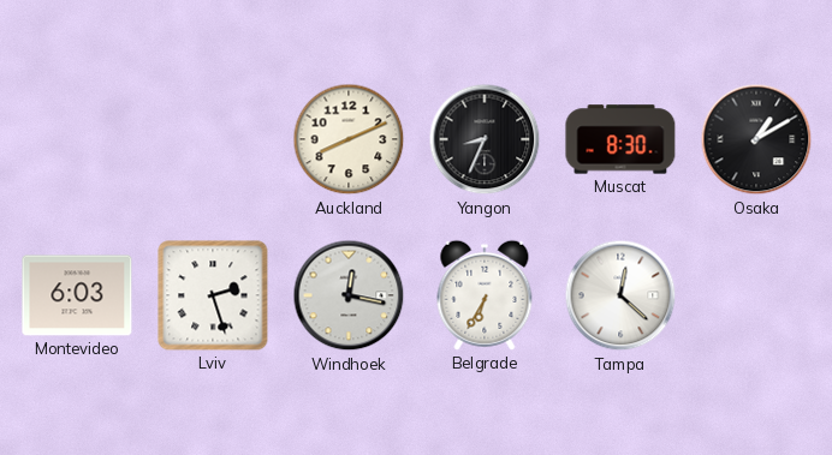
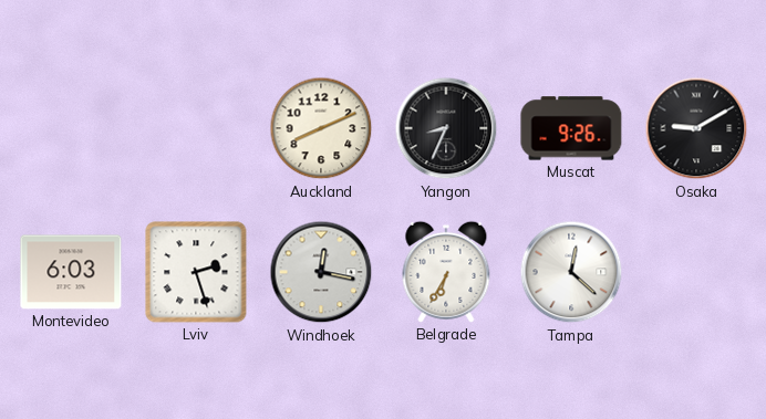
Muscat: 8:30 -> 9:26
Osaka: 1:10 -> 9:10
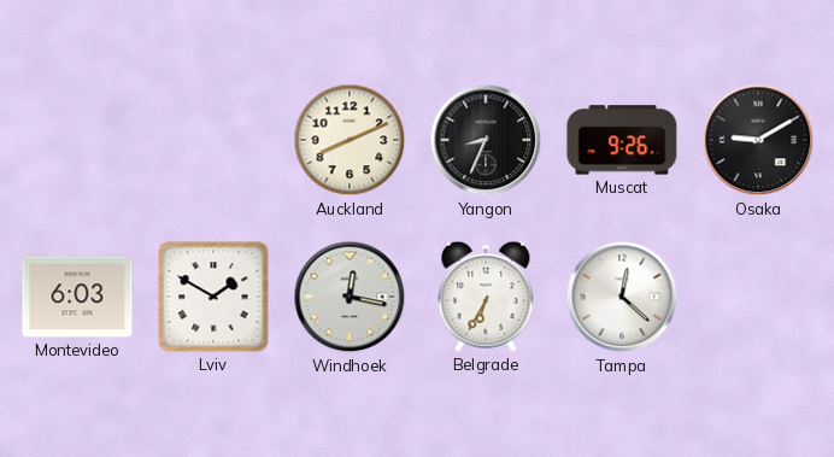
Lviv: 2:27 -> 1:50
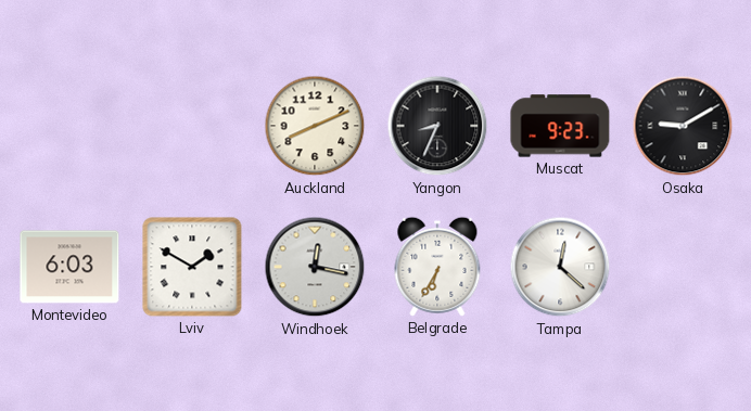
Muscat: 9:26 -> 9:23
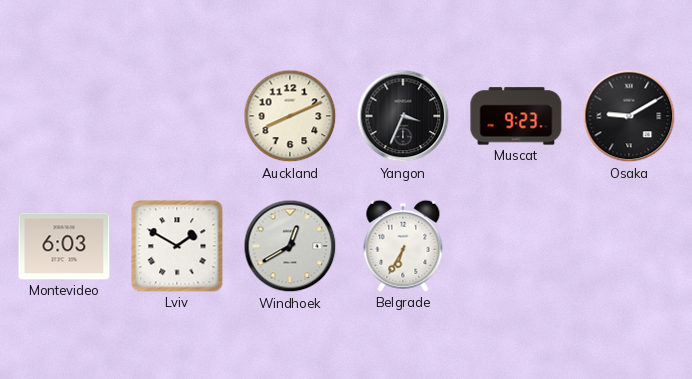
Yangon: 8:34 -> 3:34
Windhoek: 12:17 -> 12:40
Tampa: 12:22 -> none
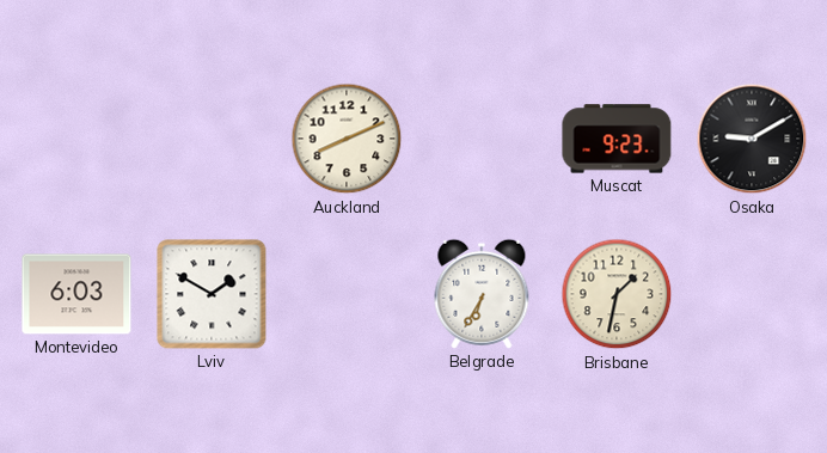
Yangon: 3:34 -> none
Windhoek: 12:40 -> none
Brisbane: none -> 1:32
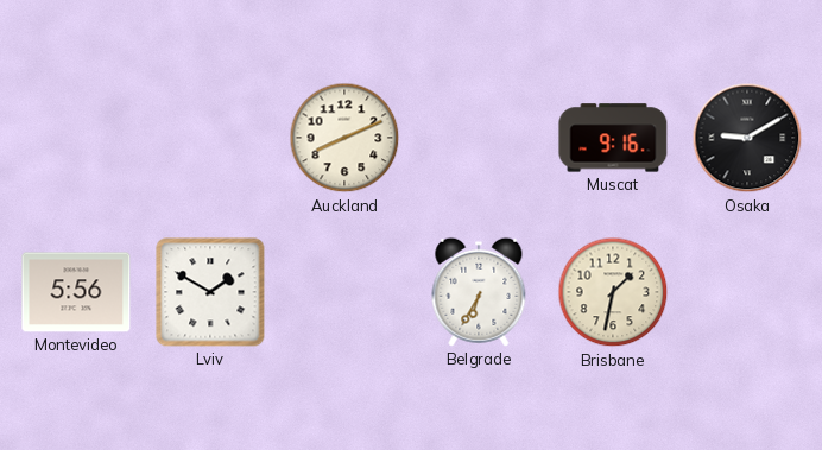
Muscat: 9:23 -> 9:16
Montevideo: 6:03 -> 5:56
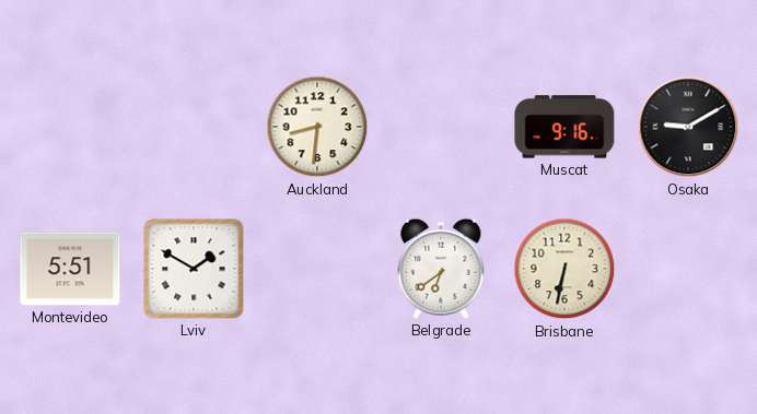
Auckland: 8:11 -> 8:31
Montevideo: 5:56 -> 5:51
Belgrade: 6:35 -> 6:39
Brisbane: 1:32 -> 6:32
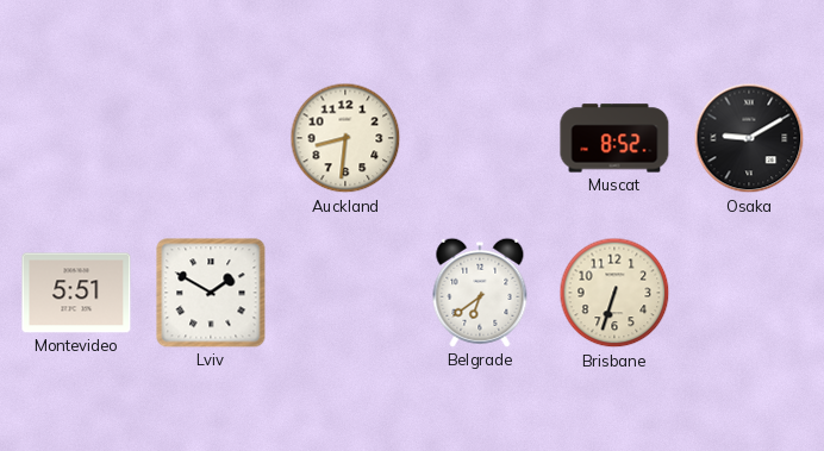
Muscat: 9:16 -> 8:52
Brisbane: 6:32 -> 6:33
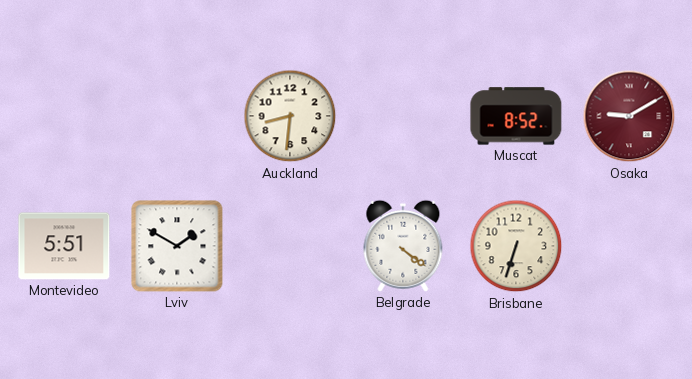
Osaka dial: black -> burgundy
Belgrade: 6:39 -> 4:21
